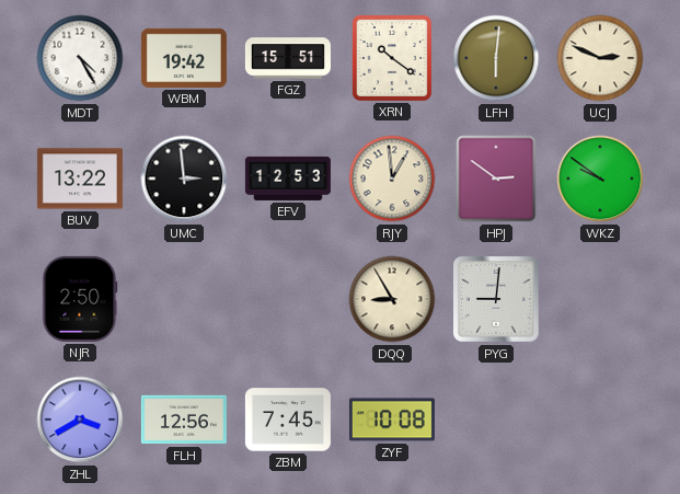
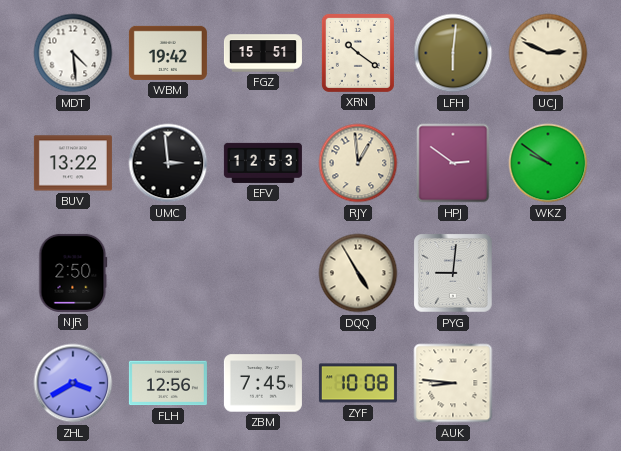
MDT: 4:25 -> 4:29
DQQ: 8:55 -> 4:55
AUK: none -> 8:46
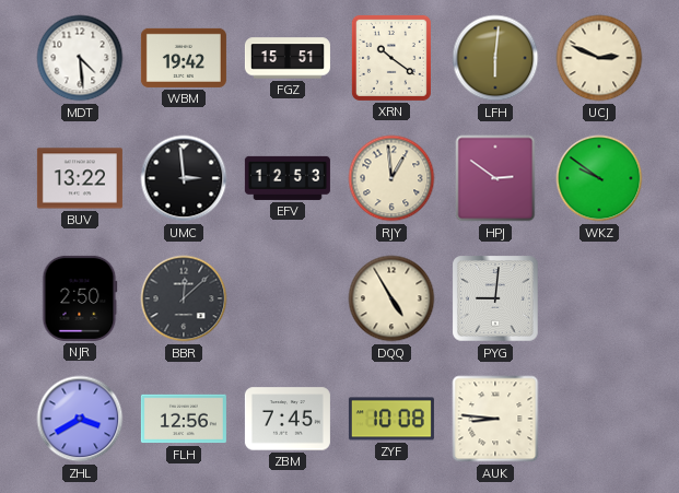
BBR: none -> 12:08
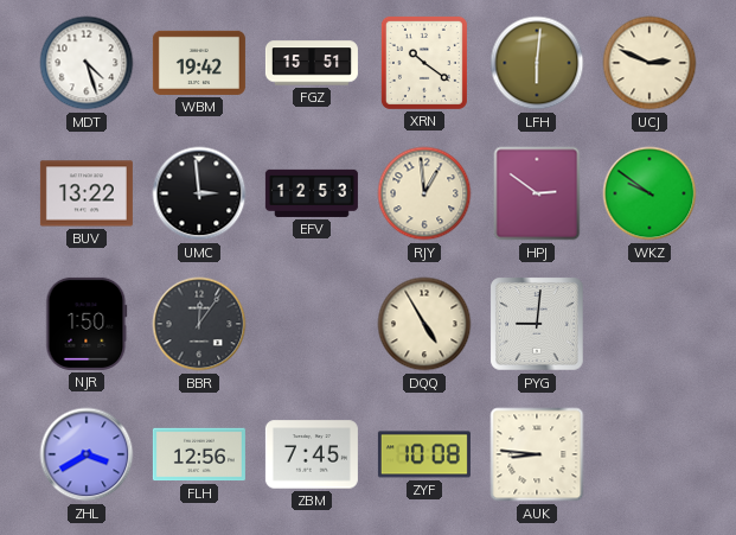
MDT: 4:29 -> 4:27
NJR: 2:50 -> 1:50
BBR: 12:08 -> 12:06
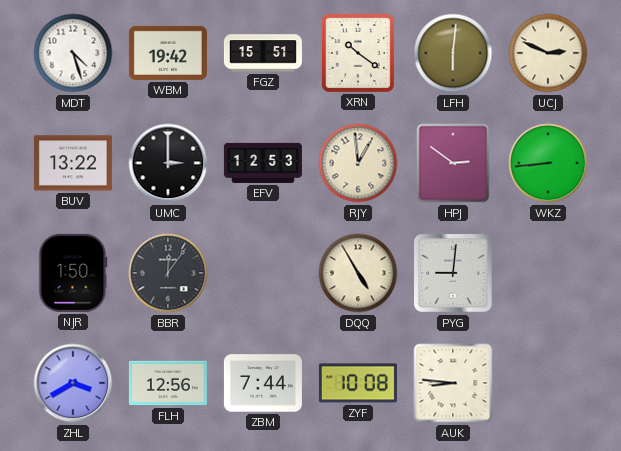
UMC: 2:59 -> 3:00
WKZ: 9:51 -> 8:44
ZBM: 7:45 -> 7:44
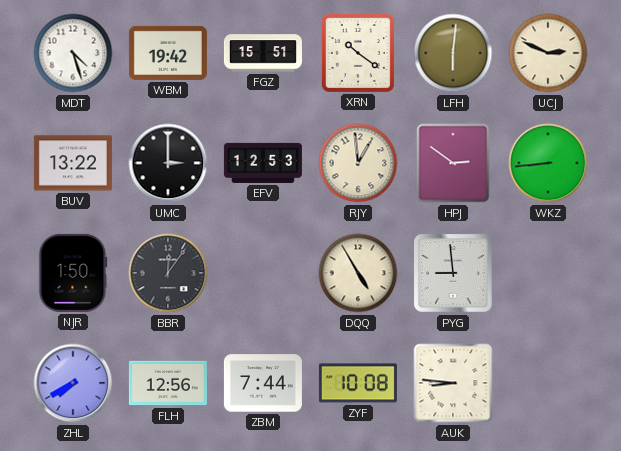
PYG: 9:01 -> 8:59
ZHL: 3:40 -> 7:40
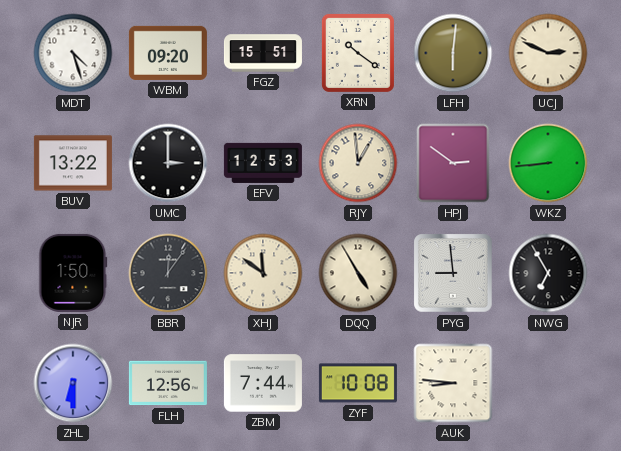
WBM: 19:42 -> 09:20
XHJ: none -> 11:51
NWG: none -> 6:55
ZHL: 7:40 -> 6:30
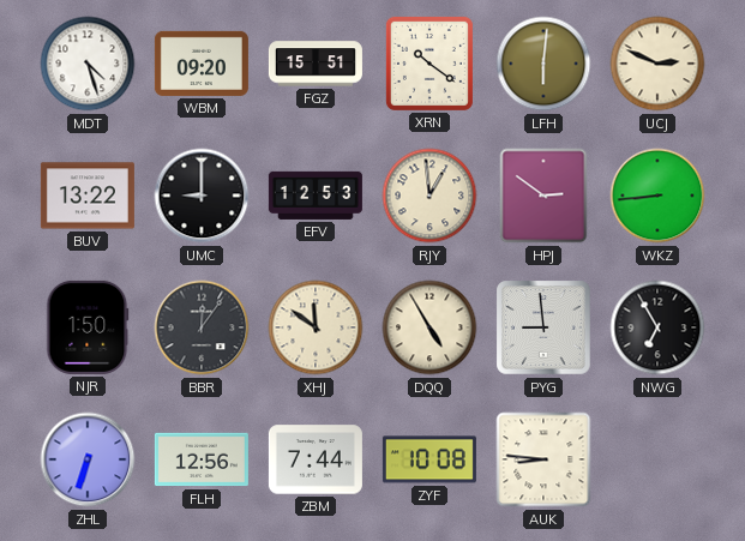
UMC: 3:00 -> 9:00
ZHL: 6:30 -> 6:33
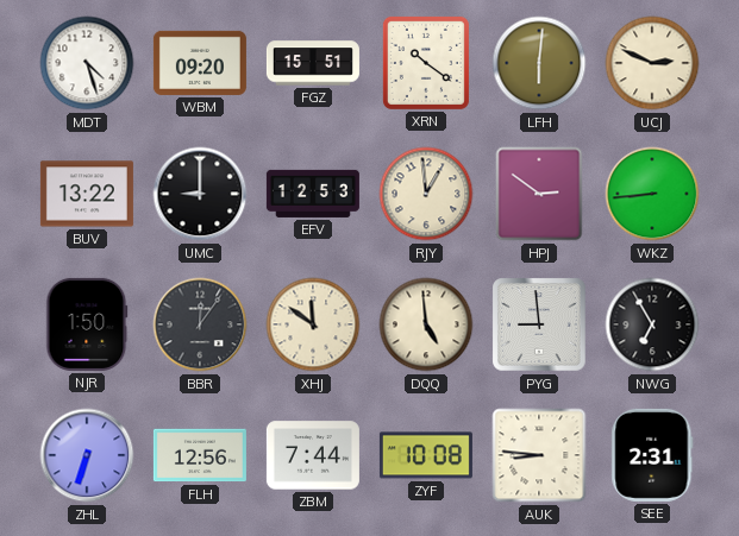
DQQ: 4:55 -> 4:59
SEE: none -> 2:31
